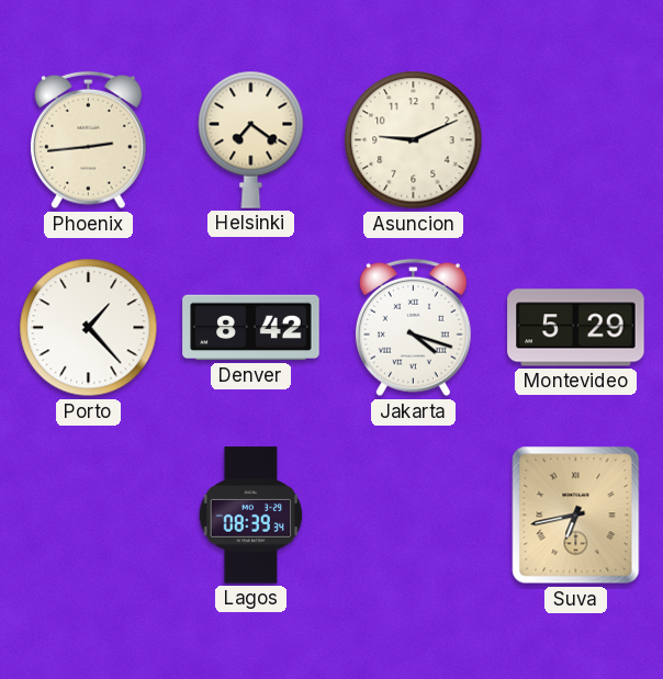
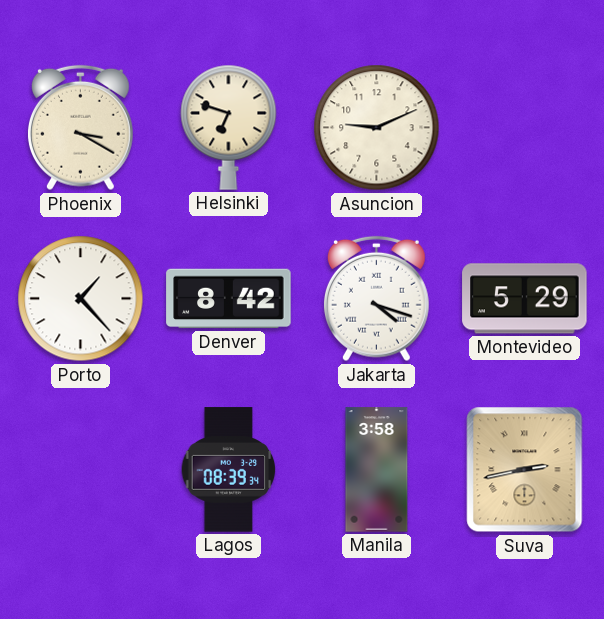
Phoenix: 2:44 -> 3:20
Helsinki: 7:21 -> 6:48
Manila: none -> 3:58
Suva: 6:43 -> 2:43
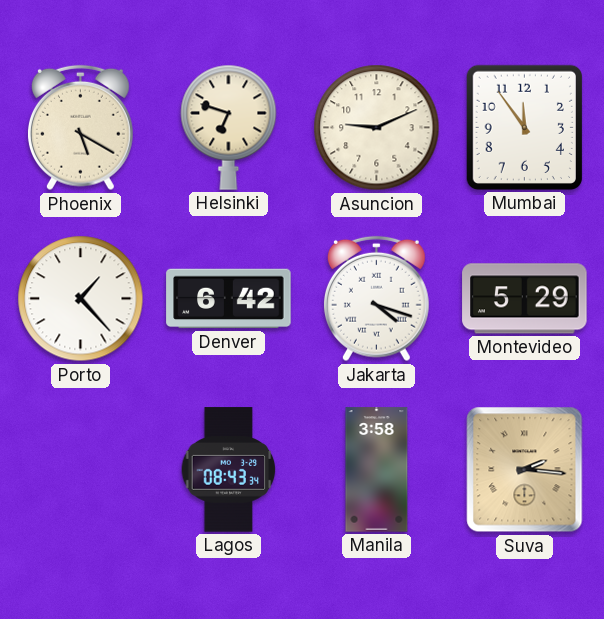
Phoenix: 3:20 -> 5:20
Mumbai: none -> 11:54
Denver: 8:42 -> 6:42
Lagos: 08:39 -> 08:43
Suva: 2:43 -> 2:16
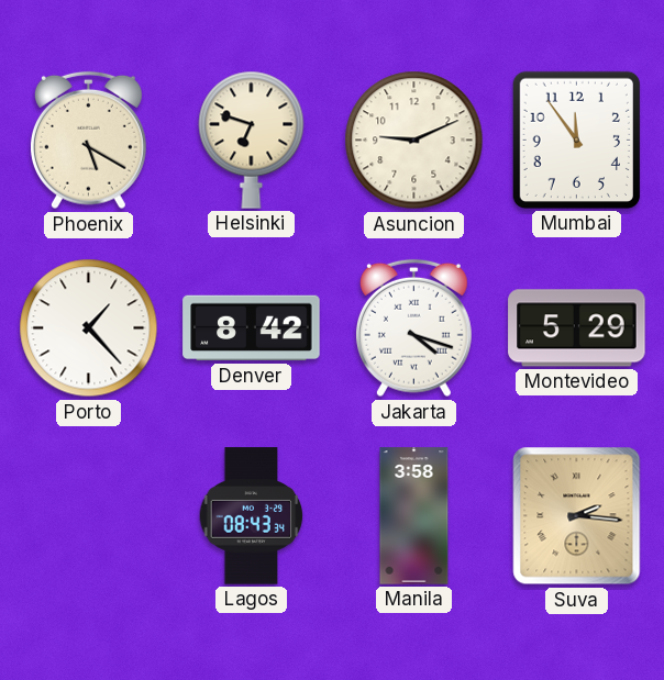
Denver: 6:42 -> 8:42
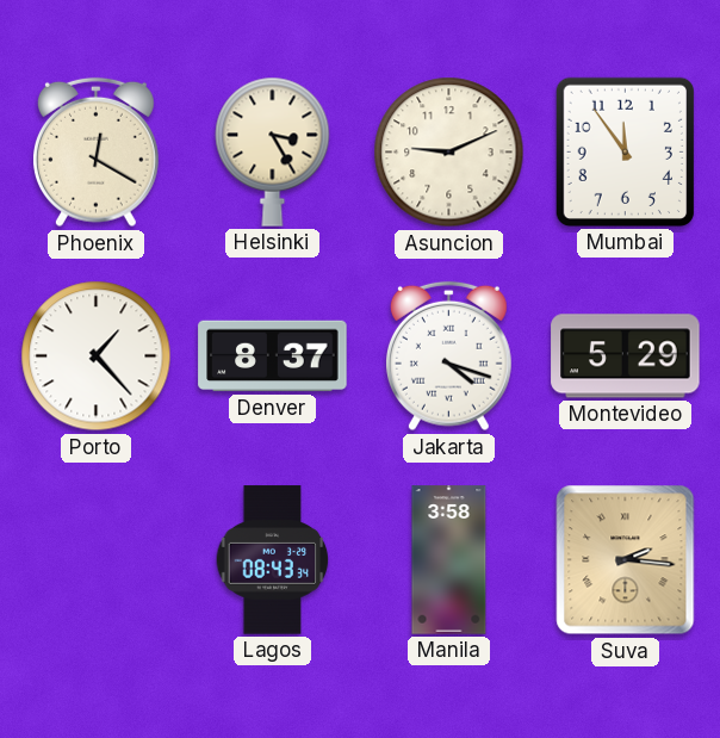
Phoenix: 5:20 -> 12:20
Helsinki: 6:48 -> 3:25
Denver: 8:42 -> 8:37
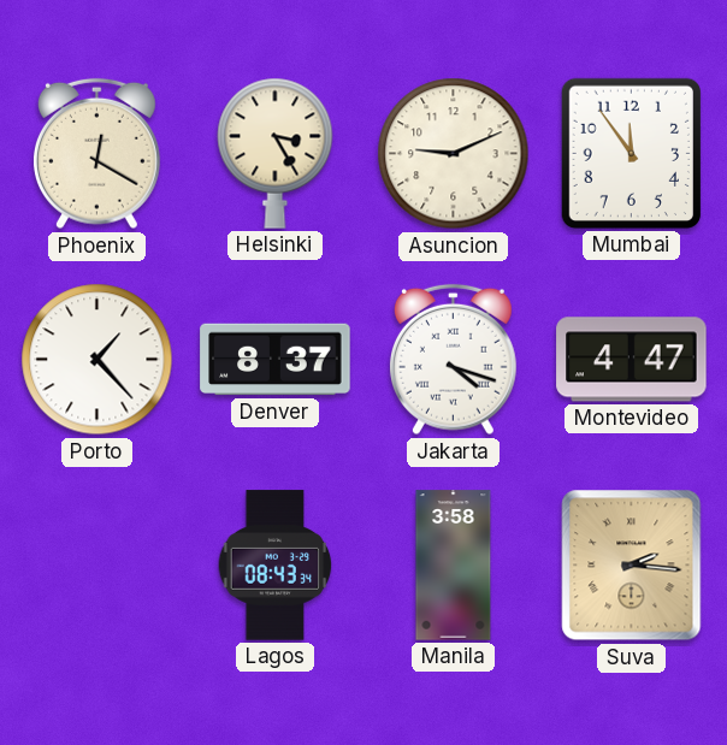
Montevideo: 5:29 -> 4:47
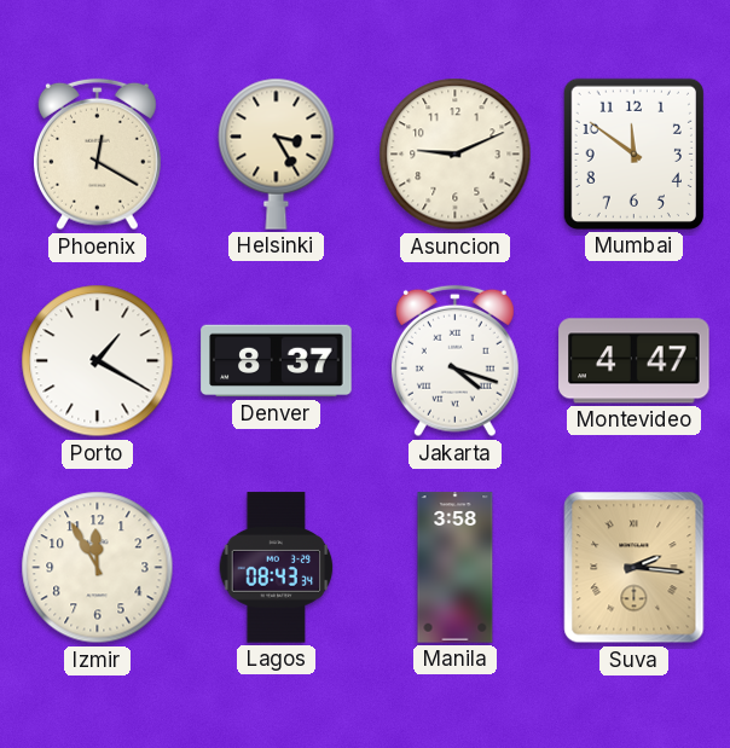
Mumbai: 11:54 -> 11:51
Porto: 1:23 -> 1:20
Izmir: none -> 11:55
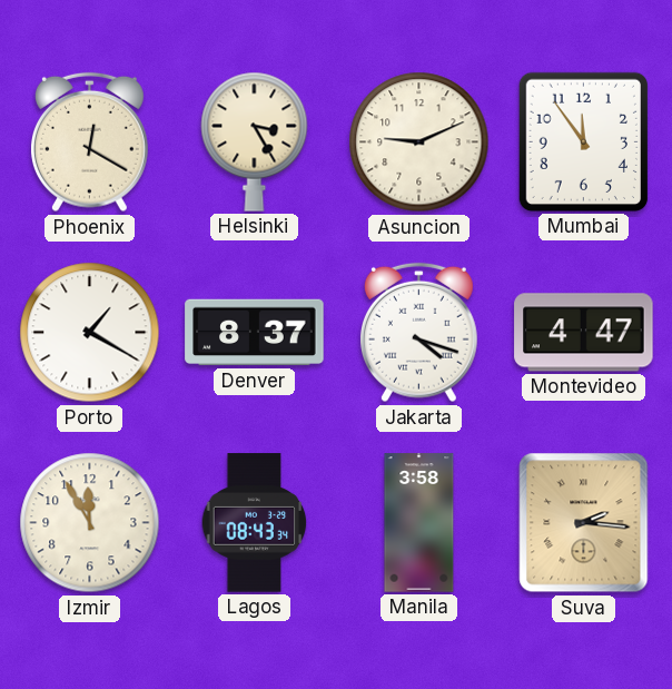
Mumbai: 11:51 -> 11:54
